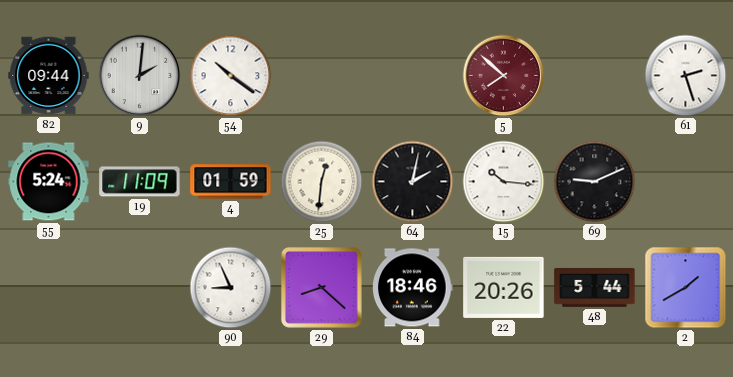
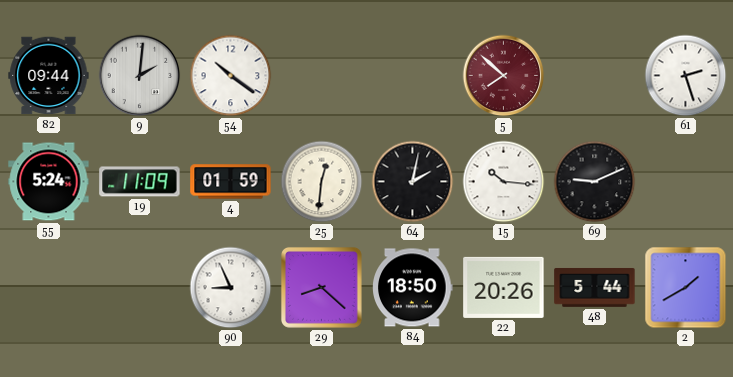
84: 18:46 -> 18:50
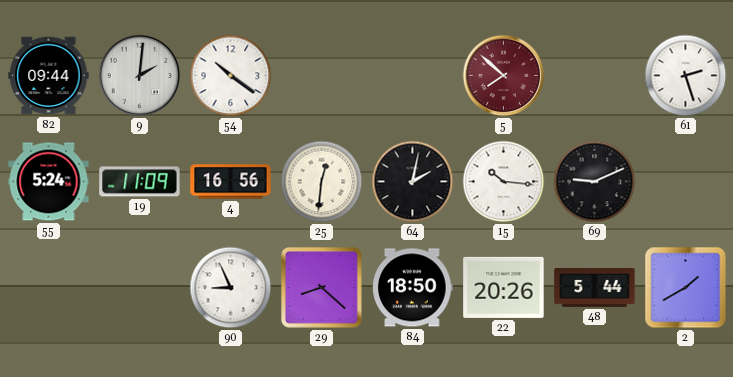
4: 01:59 -> 16:56
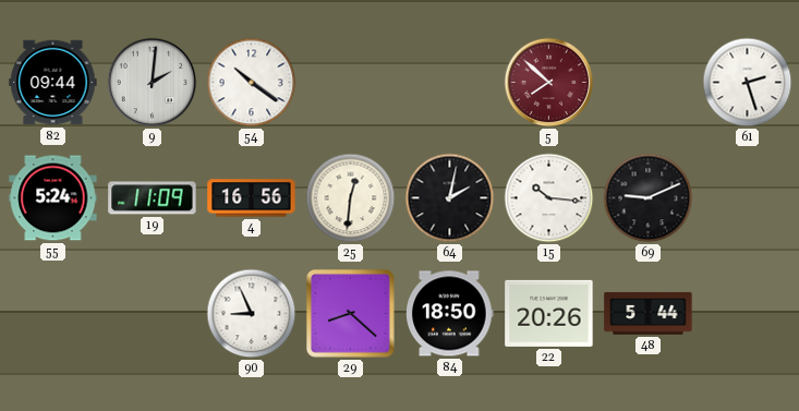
2: 1:40 -> none
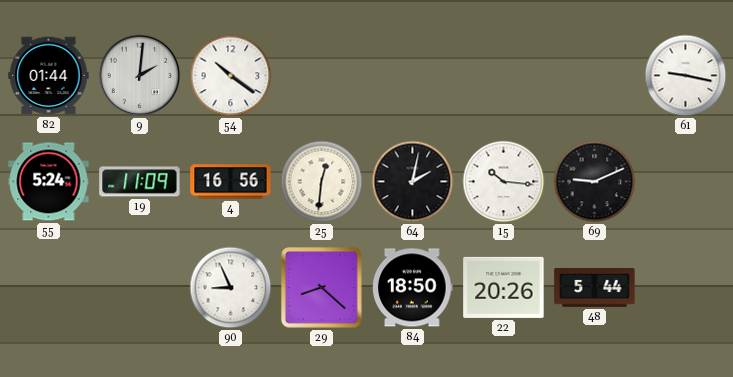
82: 09:44 -> 01:44
5: 7:52 -> none
61: 2:27 -> 9:17
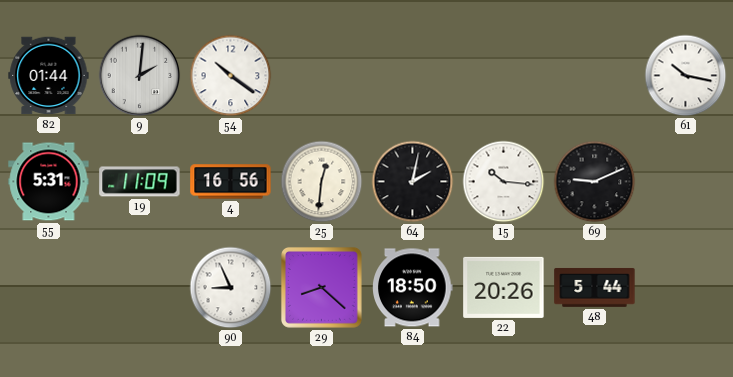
61: 9:17 -> 10:17
55: 5:24 -> 5:31
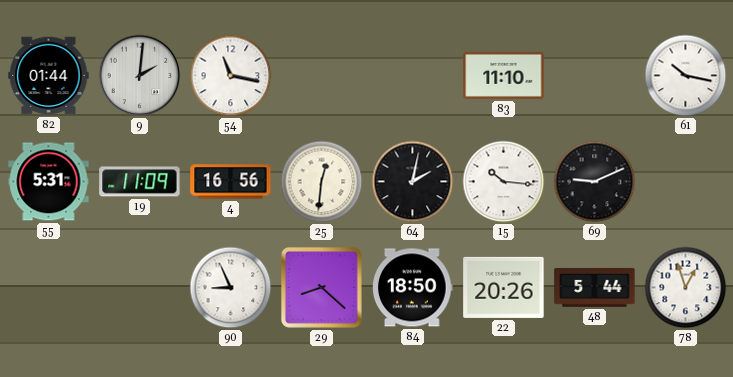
54: 10:21 -> 11:17
83: none -> 11:10
78: none -> 12:57
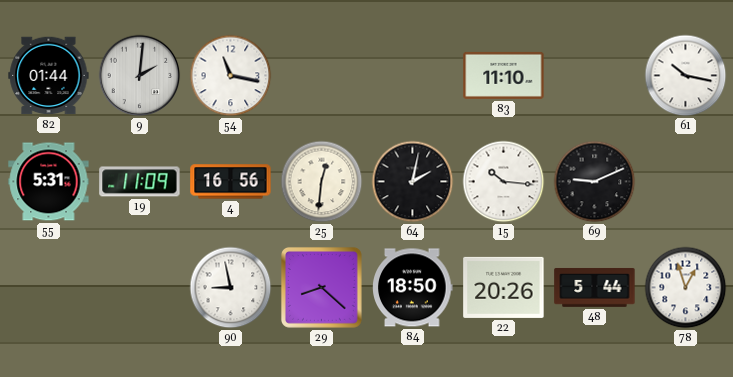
90: 8:56 -> 8:58
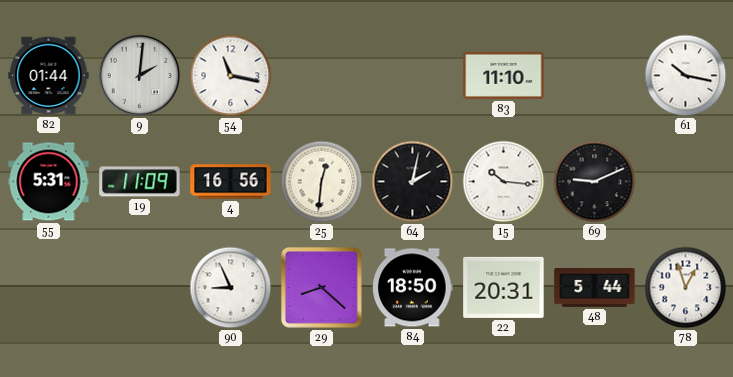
90: 8:58 -> 8:56
22: 20:26 -> 20:31
